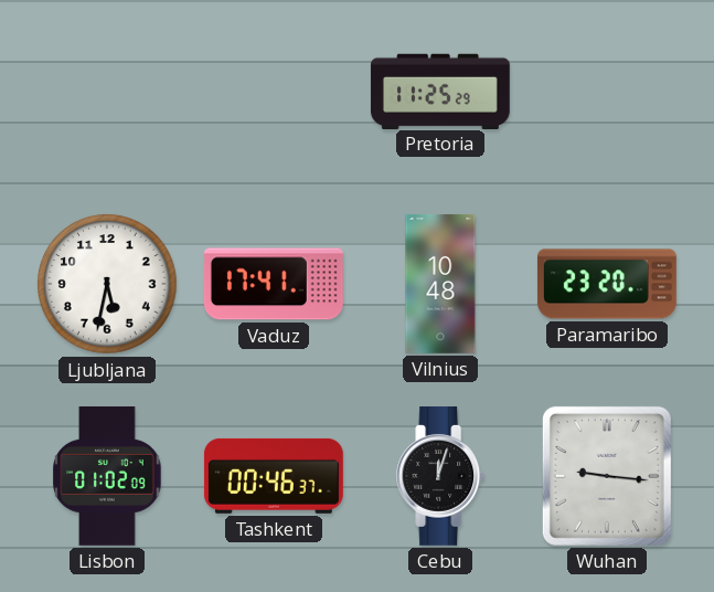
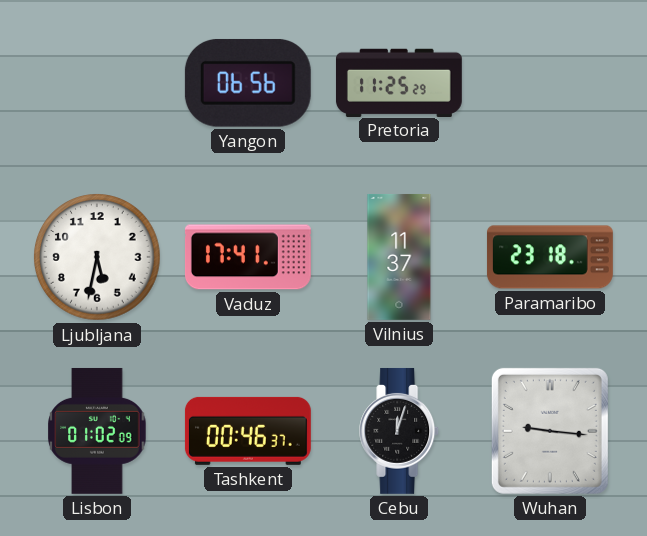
Yangon: none -> 06:56
Vilnius: 10:48 -> 11:37
Paramaribo: 23:20 -> 23:18
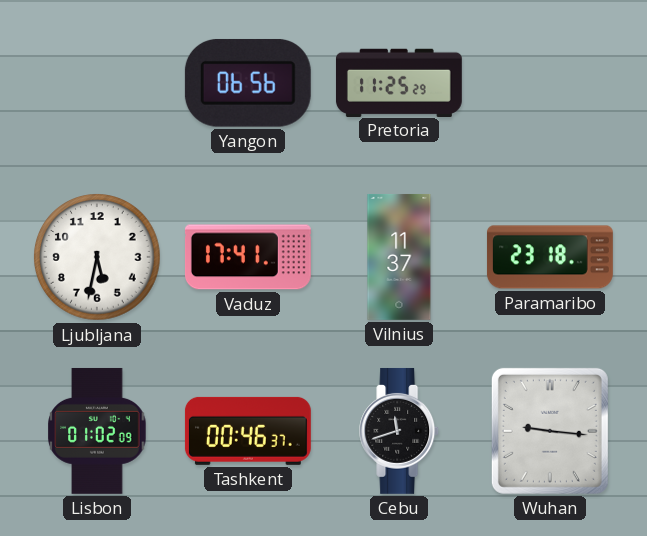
Cebu: 12:03 -> 11:42
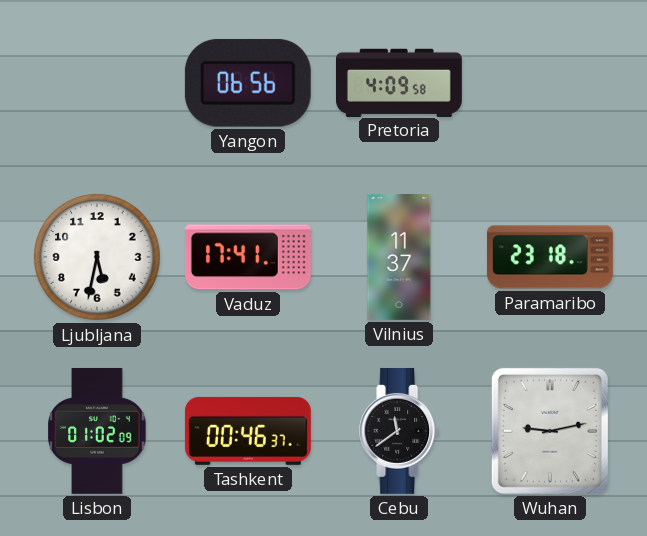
Pretoria: 11:25 -> 4:09
Cebu: 11:42 -> 11:39
Wuhan: 9:16 -> 9:13
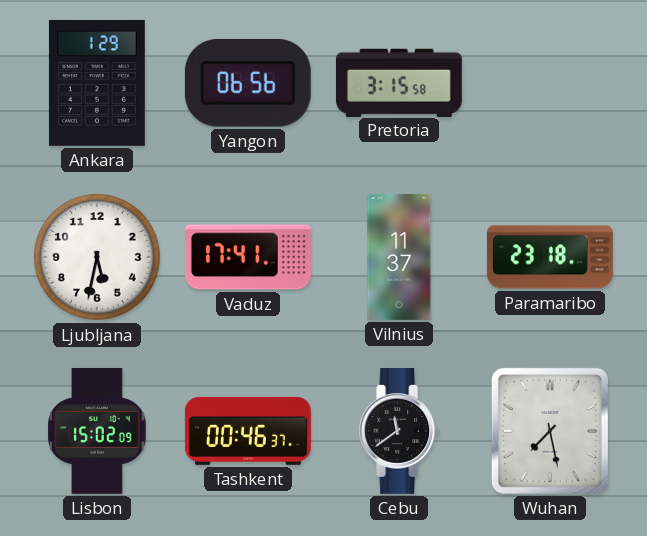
Ankara: none -> 1:29
Pretoria: 4:09 -> 3:15
Lisbon: 01:02 -> 15:02
Wuhan: 9:13 -> 7:28
